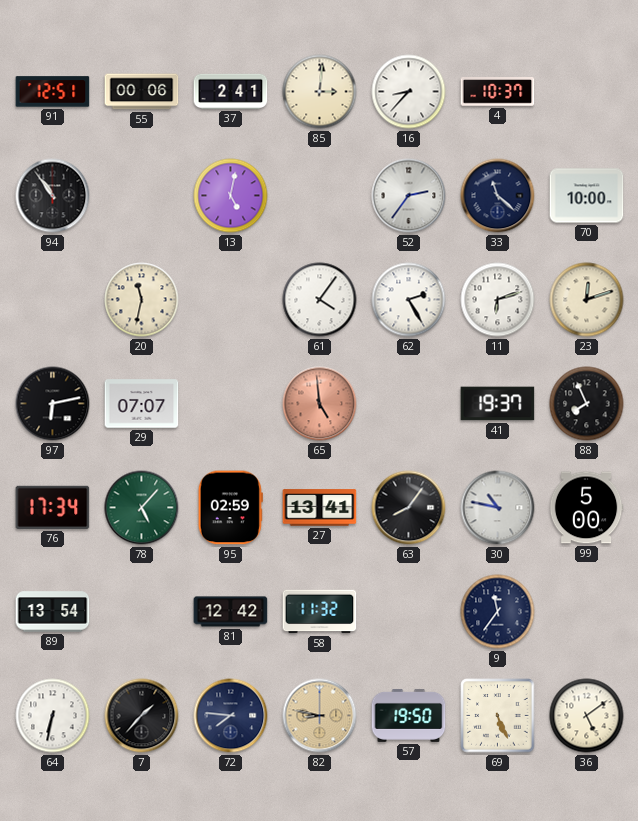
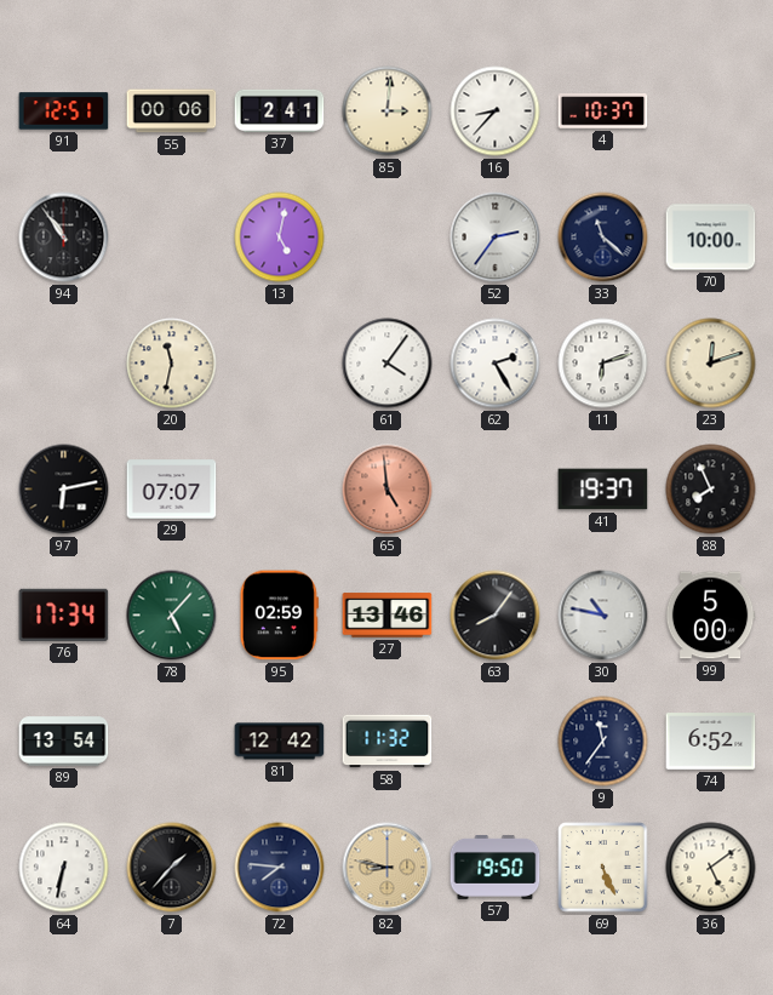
27: 13:41 -> 13:46
74: none -> 6:52
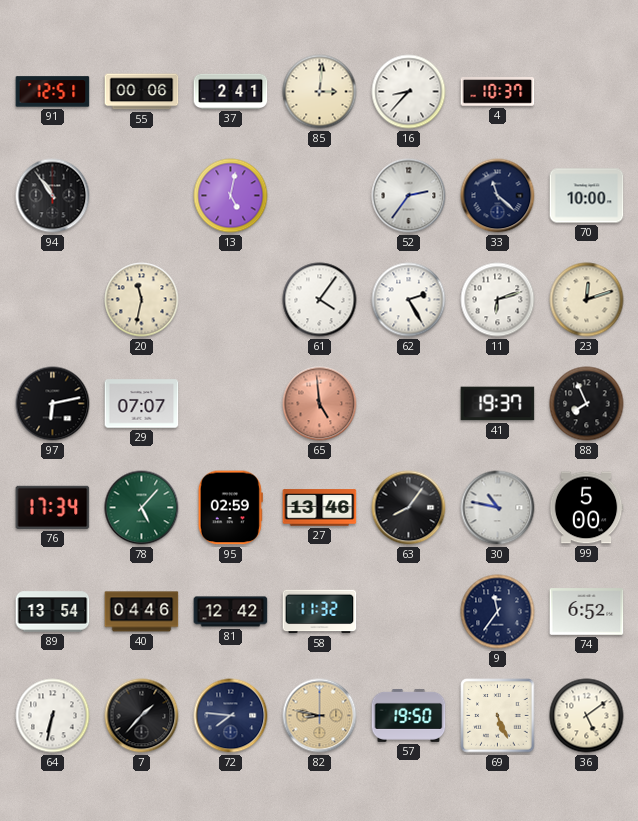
40: none -> 04:46
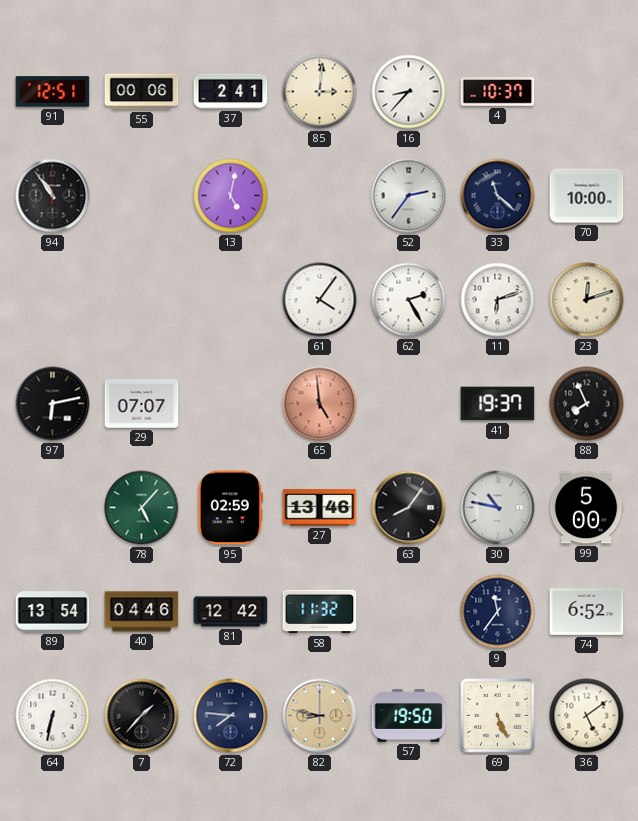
20: 11:32 -> none
76: 17:34 -> none
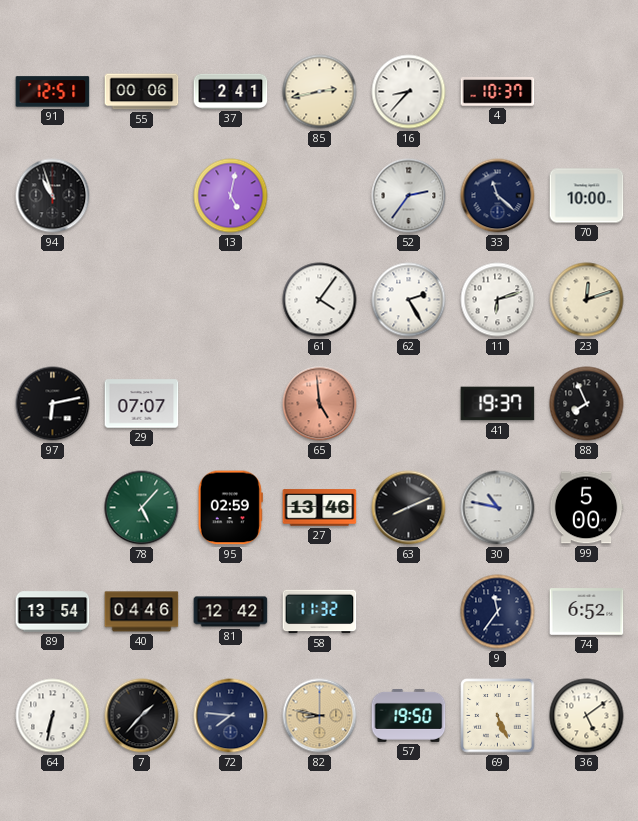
85: 3:01 -> 2:43
94: 10:54 -> 10:57
63: 8:06 -> 8:11
